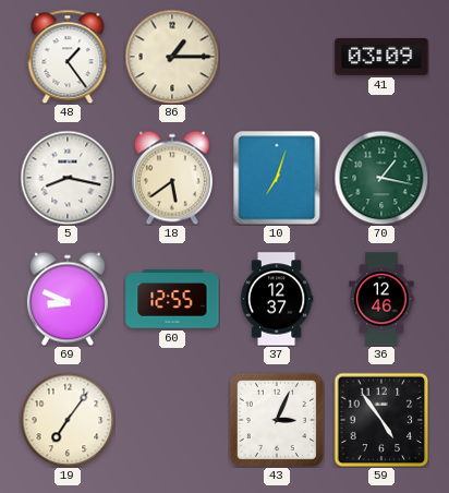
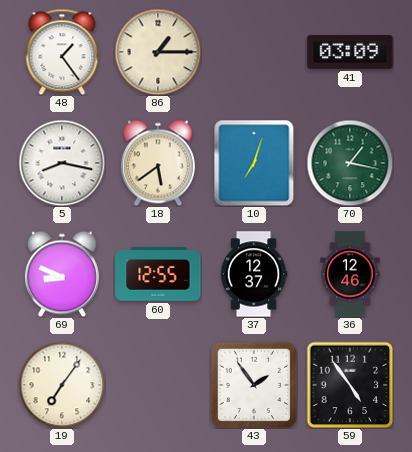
43: 3:04 -> 1:54
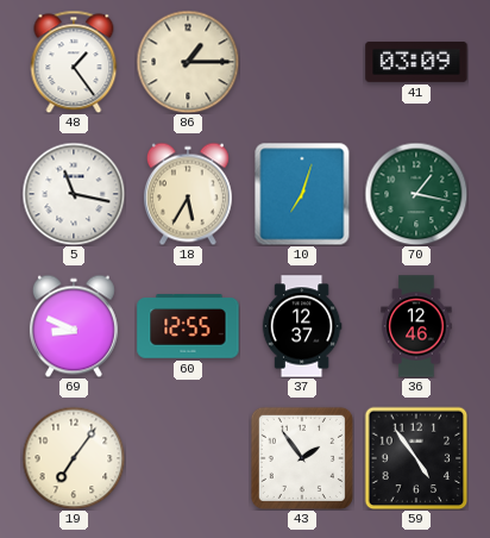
5: 8:17 -> 11:17
18: 5:39 -> 5:35
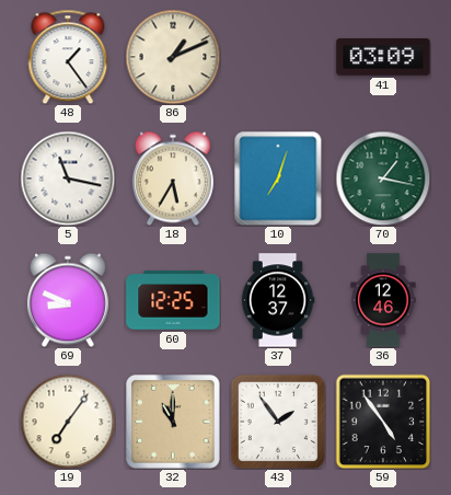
86: 1:15 -> 1:11
60: 12:55 -> 12:25
32: none -> 11:00
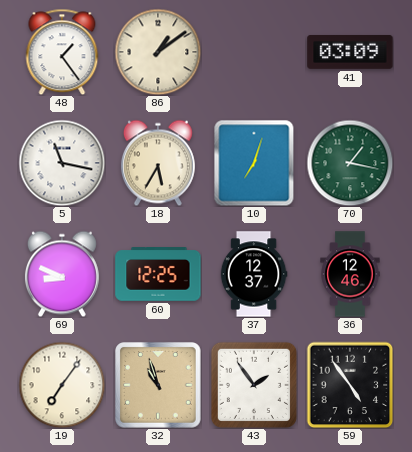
86: 1:11 -> 1:09
32: 11:00 -> 10:57
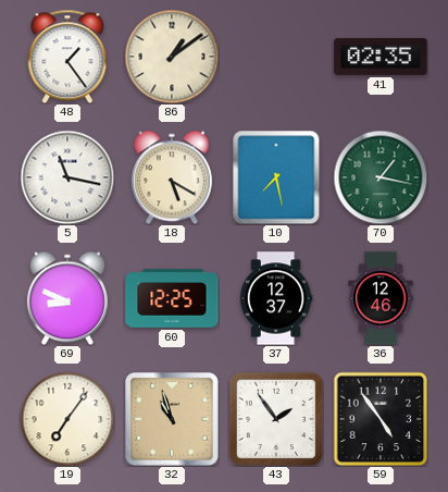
41: 03:09 -> 02:35
18: 5:35 -> 5:20
10: 7:03 -> 7:28
